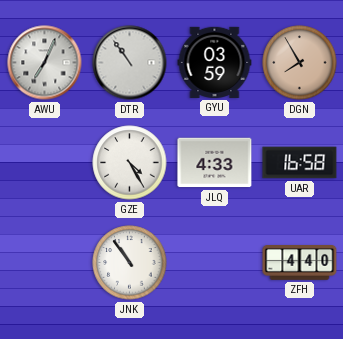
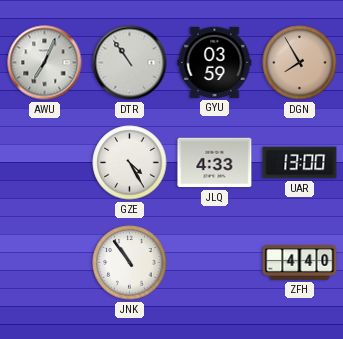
UAR: 16:58 -> 13:00
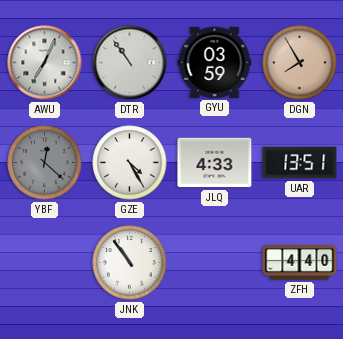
YBF: none -> 12:22
UAR: 13:00 -> 13:51
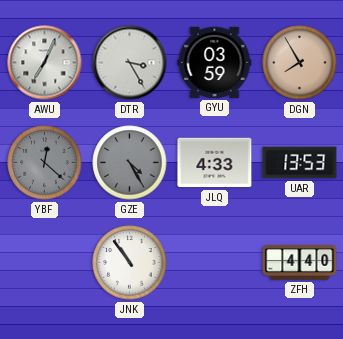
DTR: 10:54 -> 3:25
GZE dial: white -> grey
UAR: 13:51 -> 13:53
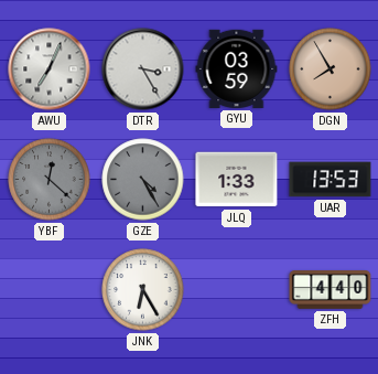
JLQ: 4:33 -> 1:33
JNK: 10:54 -> 6:25
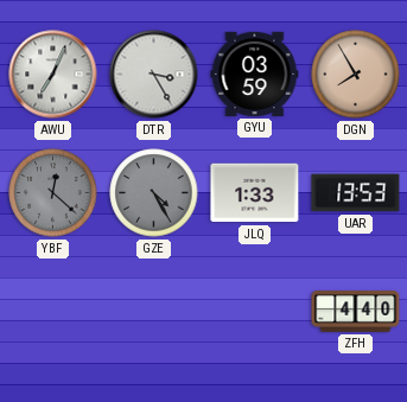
JNK: 6:25 -> none
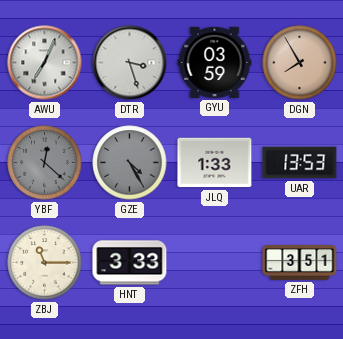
DTR: 3:25 -> 3:27
ZBJ: none -> 11:15
HNT: none -> 3:33
ZFH: 4:40 -> 3:51
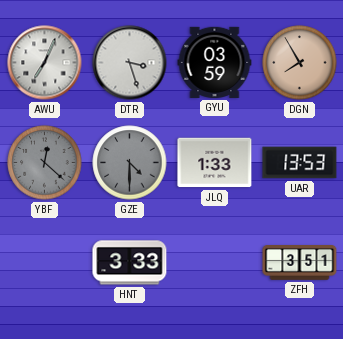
GZE: 4:25 -> 4:30
ZBJ: 11:15 -> none
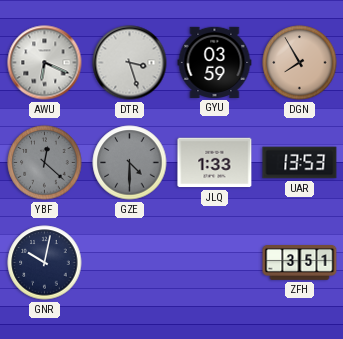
AWU: 7:04 -> 6:19
GNR: none -> 10:02
HNT: 3:33 -> none
